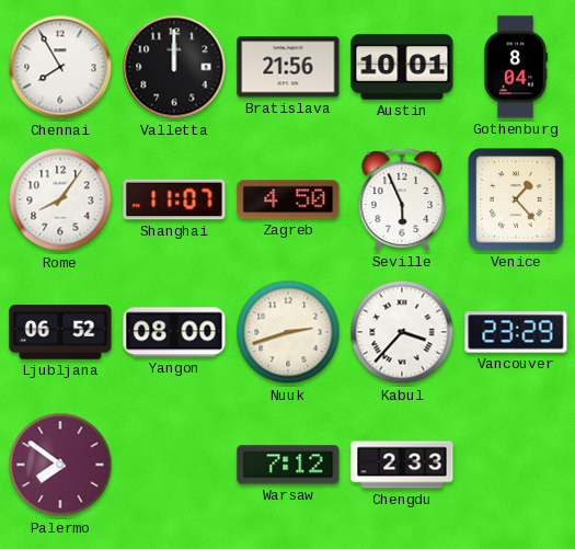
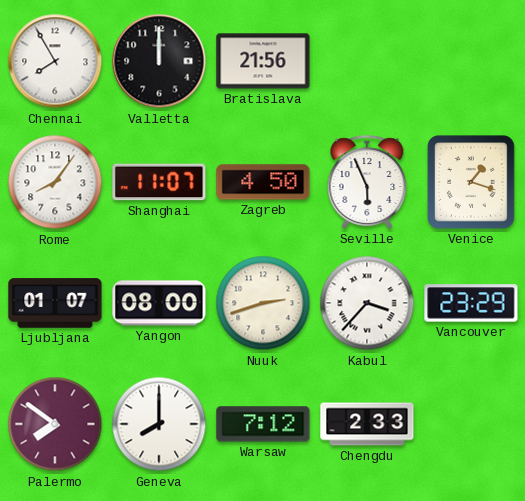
Austin: 10:01 -> none
Gothenburg: 8:04 -> none
Venice: 1:23 -> 1:18
Ljubljana: 06:52 -> 01:07
Geneva: none -> 8:00
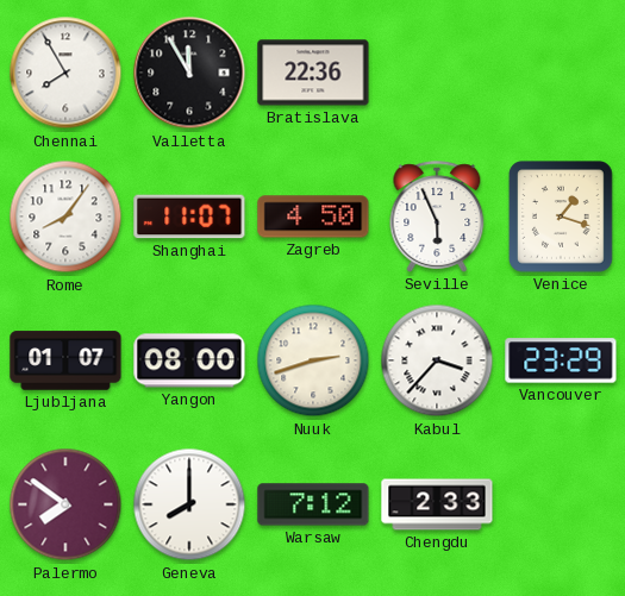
Valletta: 12:00 -> 11:55
Bratislava: 21:56 -> 22:36
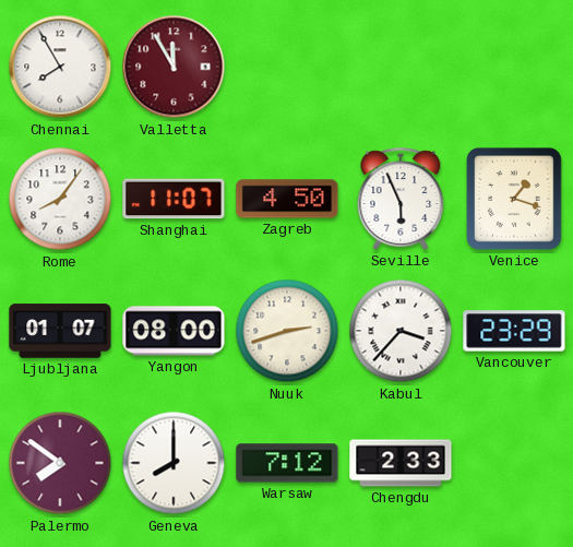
Valletta dial: black -> burgundy
Bratislava: 22:36 -> none
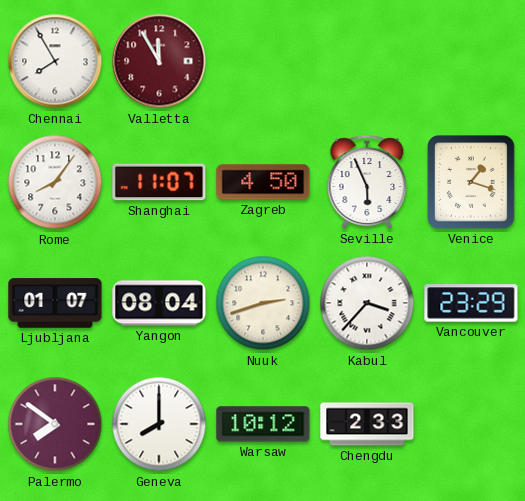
Yangon: 08:00 -> 08:04
Warsaw: 7:12 -> 10:12
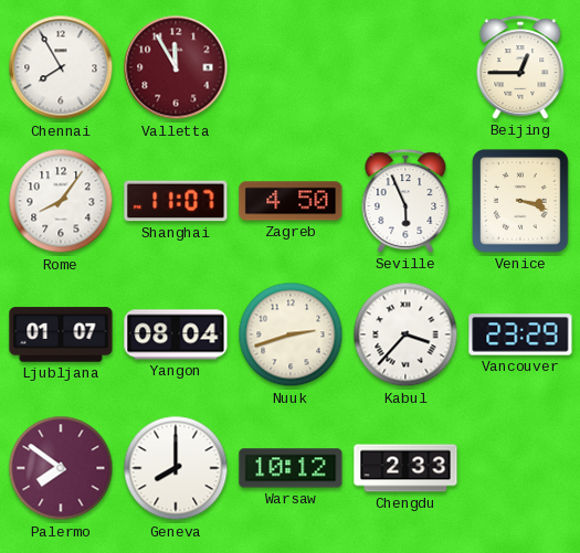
Beijing: none -> 12:45
Venice: 1:18 -> 3:18
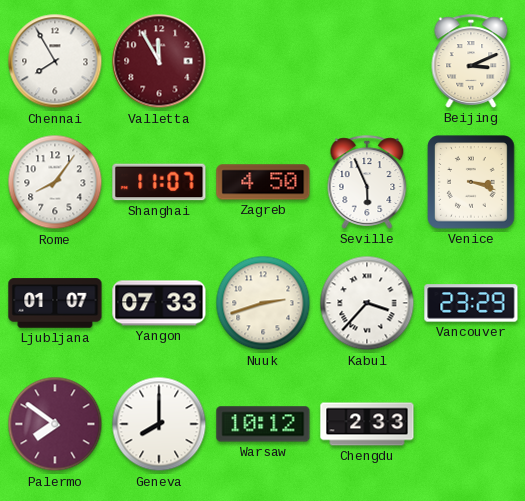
Beijing: 12:45 -> 3:11
Yangon: 08:04 -> 07:33
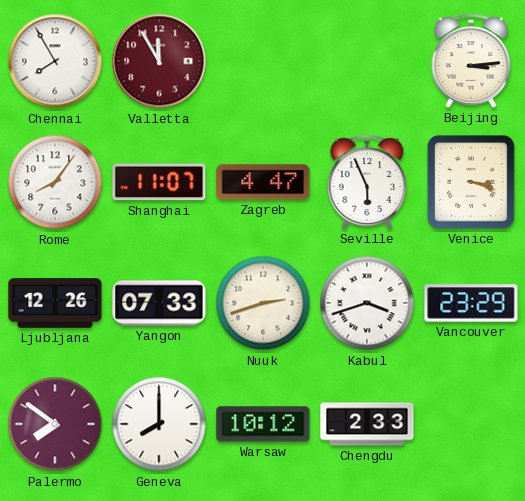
Beijing: 3:11 -> 3:14
Zagreb: 4:50 -> 4:47
Ljubljana: 01:07 -> 12:26
Kabul: 3:37 -> 3:42
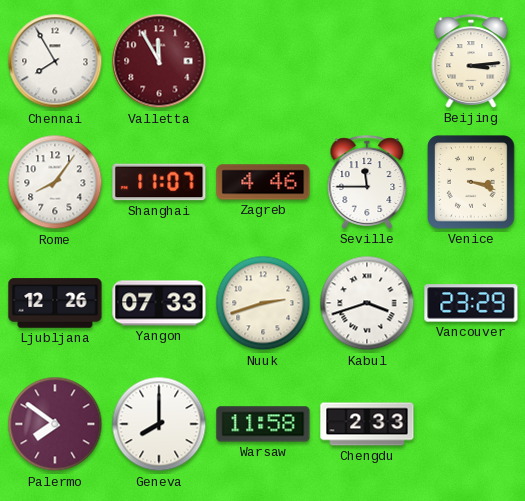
Zagreb: 4:47 -> 4:46
Seville: 5:56 -> 11:45
Warsaw: 10:12 -> 11:58
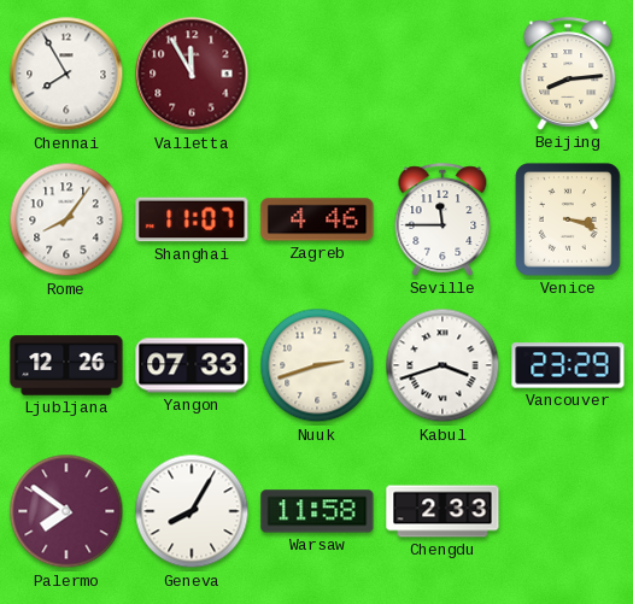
Beijing: 3:14 -> 8:14
Geneva: 8:00 -> 8:05
